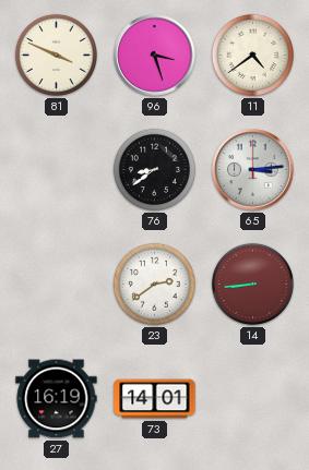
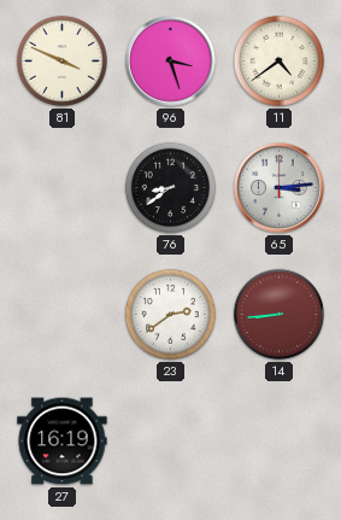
73: 14:01 -> none
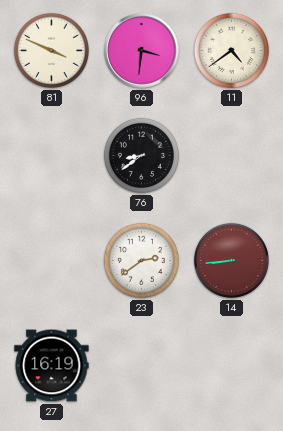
96: 3:27 -> 3:31
65: 3:14 -> none
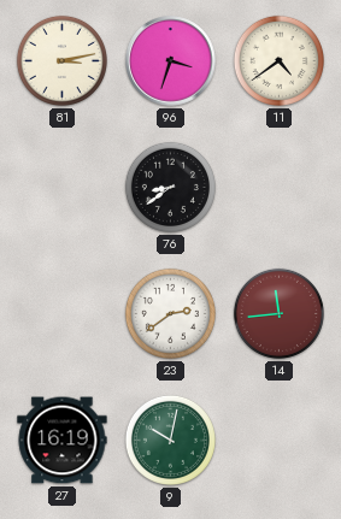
81: 3:49 -> 3:13
96: 3:31 -> 3:33
14: 8:44 -> 11:44
9: none -> 10:02
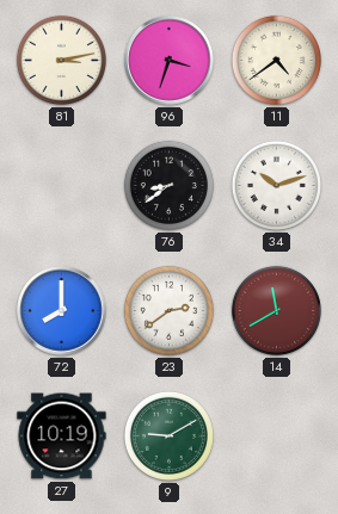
34: none -> 10:12
72: none -> 8:00
14: 11:44 -> 11:40
27: 16:19 -> 10:19
9: 10:02 -> 9:10
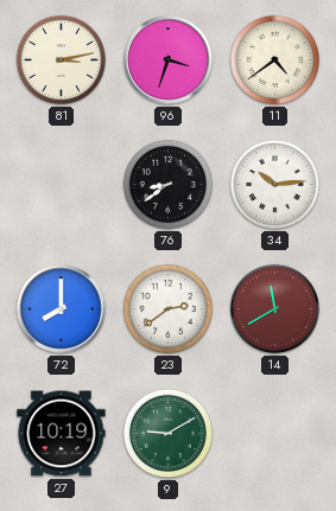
34: 10:12 -> 10:14
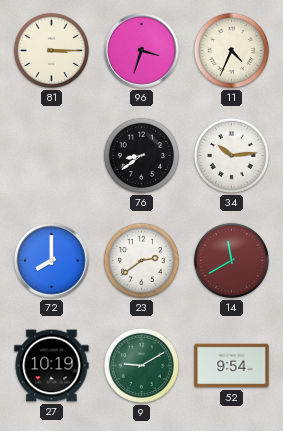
81: 3:13 -> 3:15
11: 4:39 -> 4:34
52: none -> 9:54
